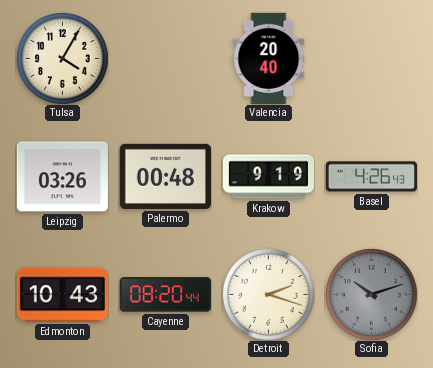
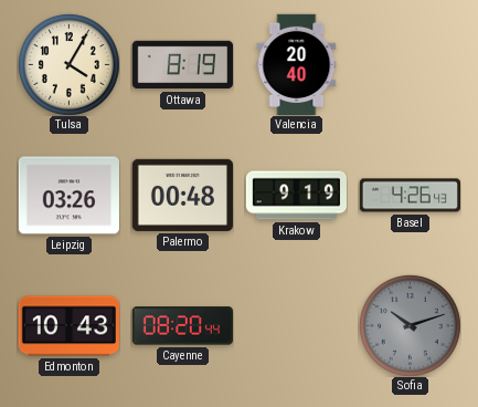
Ottawa: none -> 8:19
Detroit: 2:18 -> none
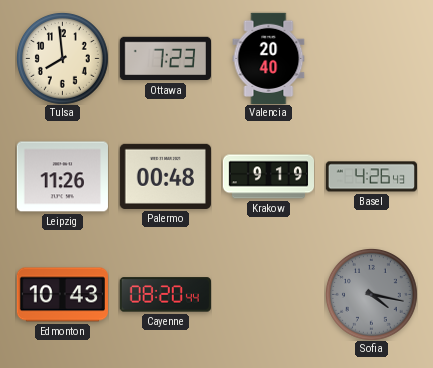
Tulsa: 4:05 -> 7:59
Ottawa: 8:19 -> 7:23
Leipzig: 03:26 -> 11:26
Sofia: 10:12 -> 4:17
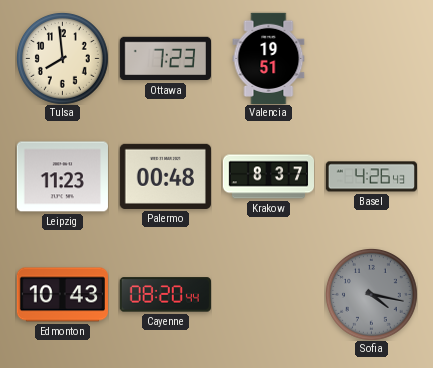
Valencia: 20:40 -> 19:51
Leipzig: 11:26 -> 11:23
Krakow: 9:19 -> 8:37
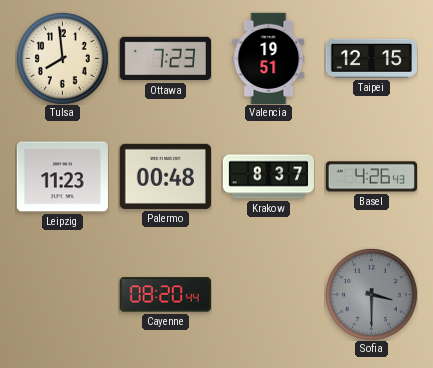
Taipei: none -> 12:15
Edmonton: 10:43 -> none
Sofia: 4:17 -> 3:30
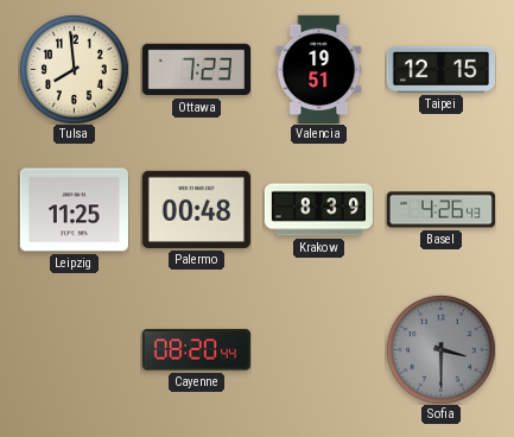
Leipzig: 11:23 -> 11:25
Krakow: 8:37 -> 8:39
